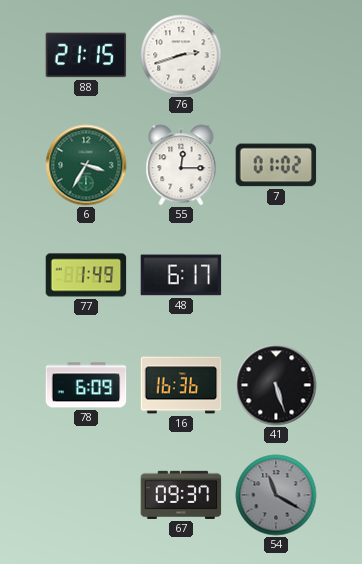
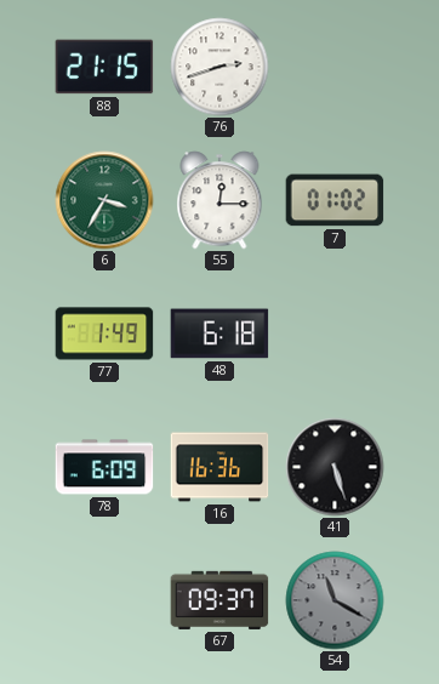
48: 6:17 -> 6:18
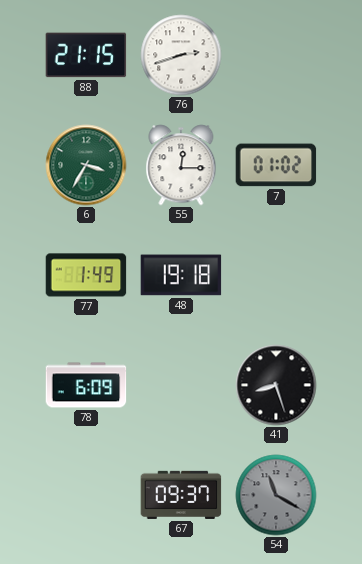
48: 6:18 -> 19:18
16: 16:36 -> none
41: 5:27 -> 8:27
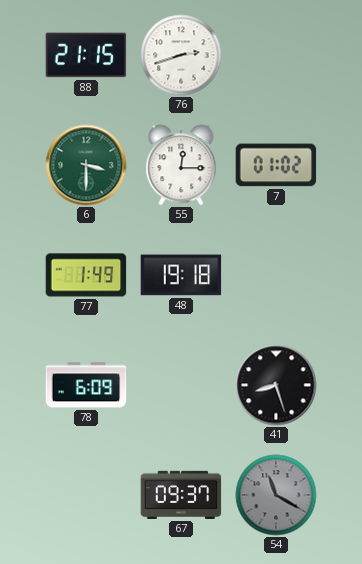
6: 3:35 -> 3:30
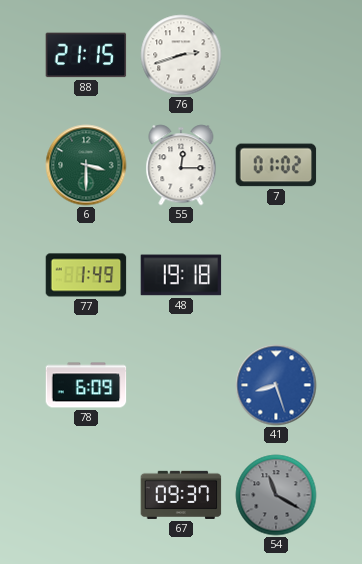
41 dial: black -> blue
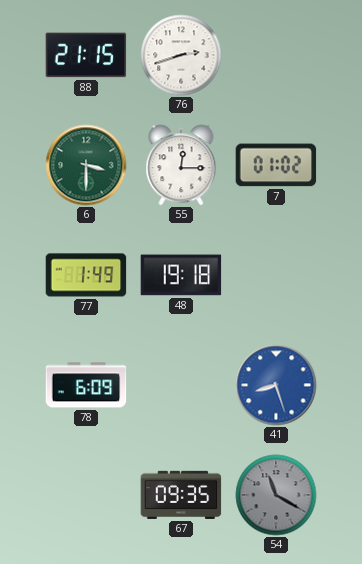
67: 09:37 -> 09:35
